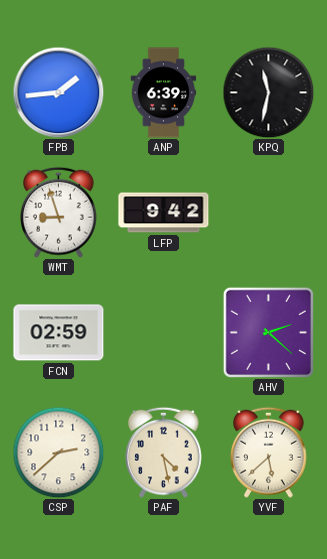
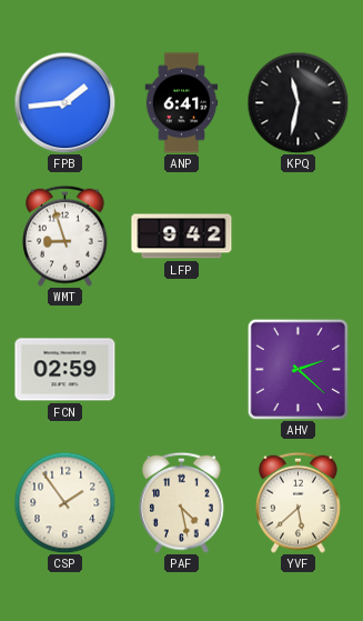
ANP: 6:39 -> 6:41
CSP: 2:38 -> 1:54
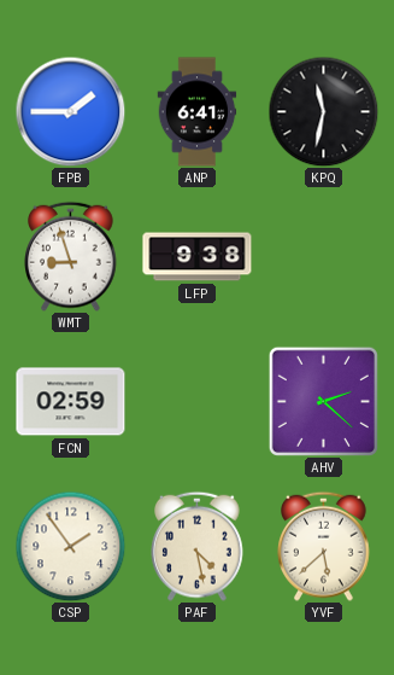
FPB: 1:44 -> 1:45
LFP: 9:42 -> 9:38
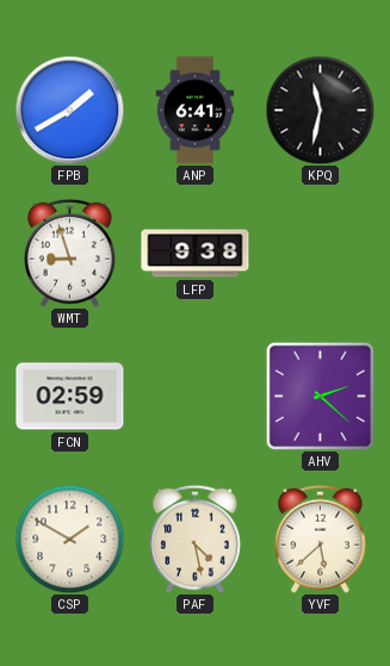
FPB: 1:45 -> 1:40
CSP: 1:54 -> 1:50
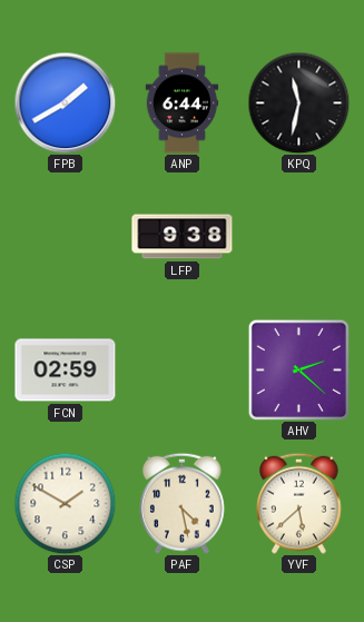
ANP: 6:41 -> 6:44
WMT: 8:57 -> none
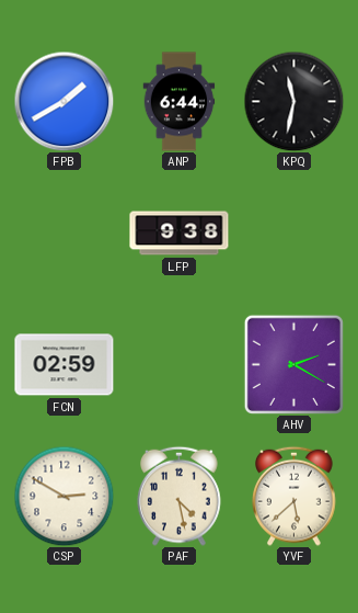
AHV: 2:22 -> 2:20
CSP: 1:50 -> 2:50
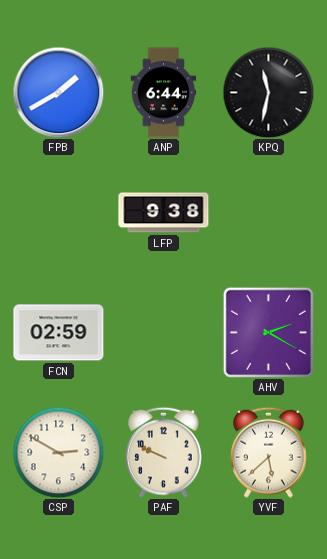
PAF: 4:28 -> 9:49
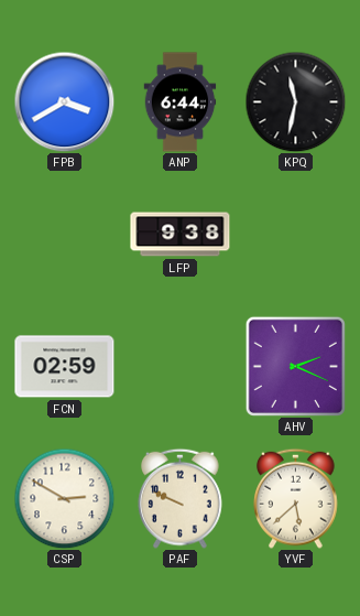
FPB: 1:40 -> 3:40
AHV: 2:20 -> 2:19
